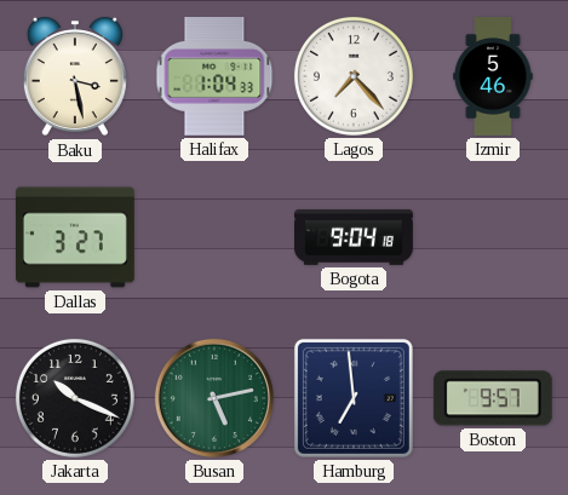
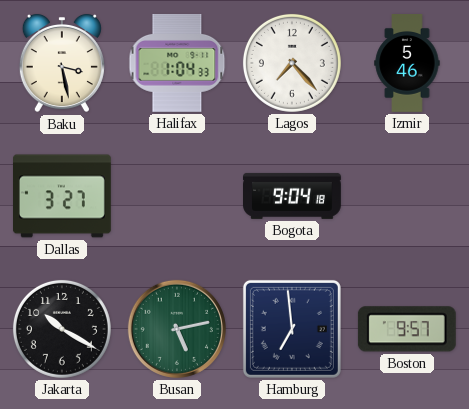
Jakarta: 10:19 -> 10:20
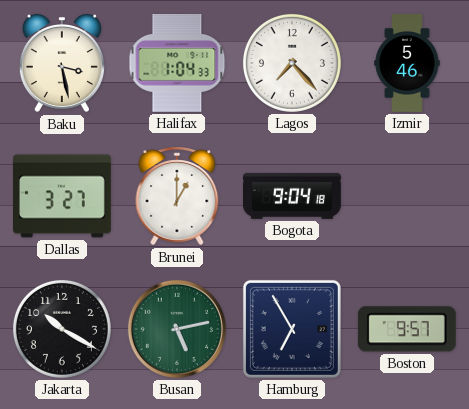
Brunei: none -> 1:00
Hamburg: 6:59 -> 6:55
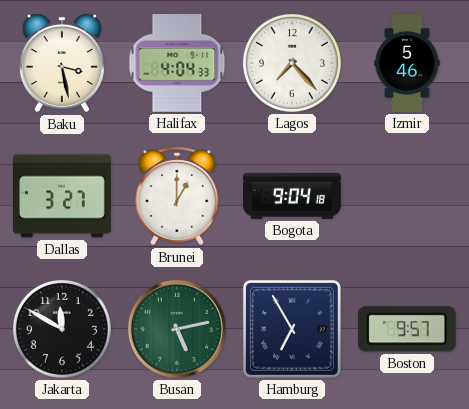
Halifax: 1:04 -> 4:04
Jakarta: 10:20 -> 11:50
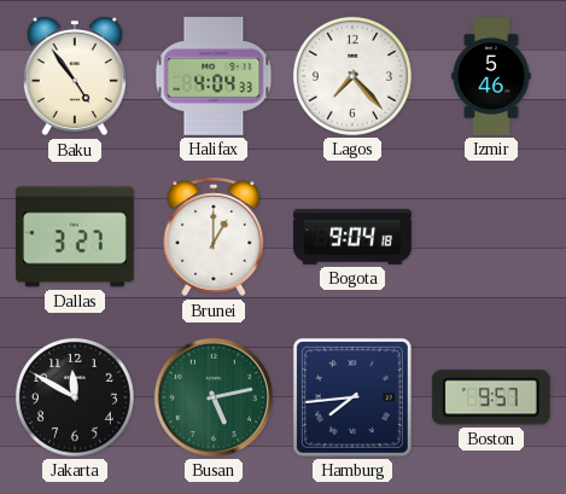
Baku: 3:28 -> 4:54
Hamburg: 6:55 -> 7:44
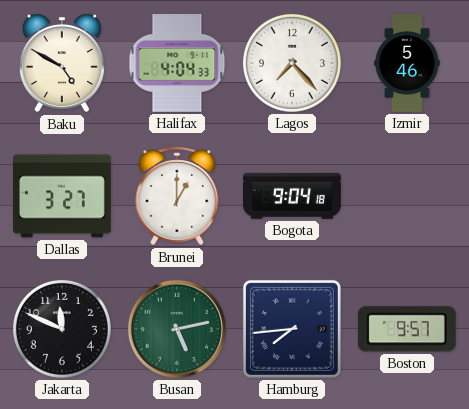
Baku: 4:54 -> 4:50
Jakarta: 11:50 -> 11:49
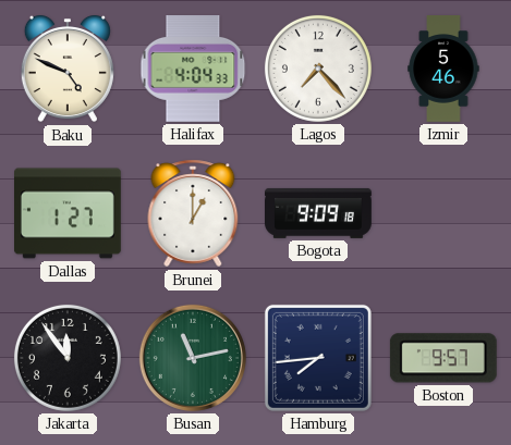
Baku: 4:50 -> 4:49
Dallas: 3:27 -> 1:27
Bogota: 9:04 -> 9:09
Jakarta: 11:49 -> 11:54
Busan: 5:13 -> 11:13
